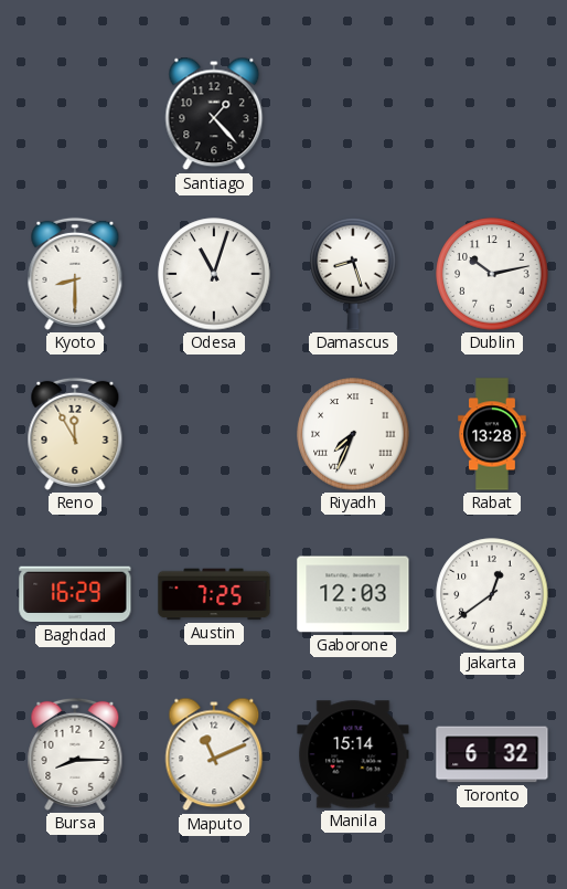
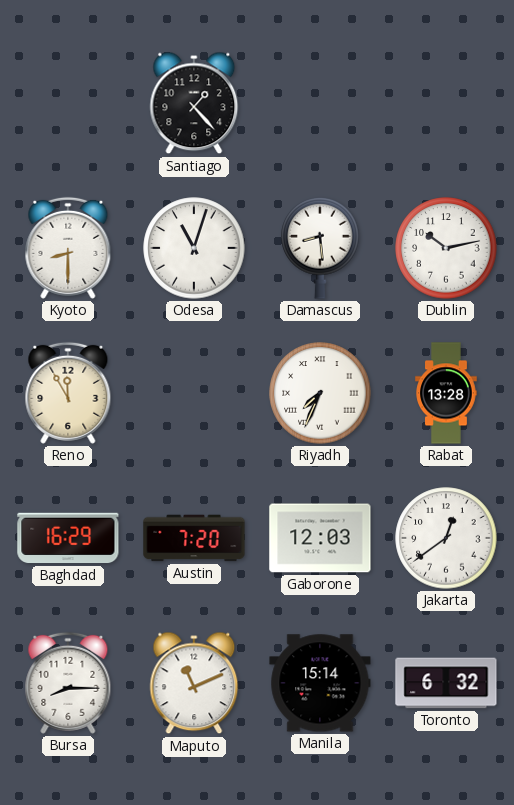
Damascus: 8:27 -> 8:29
Austin: 7:25 -> 7:20
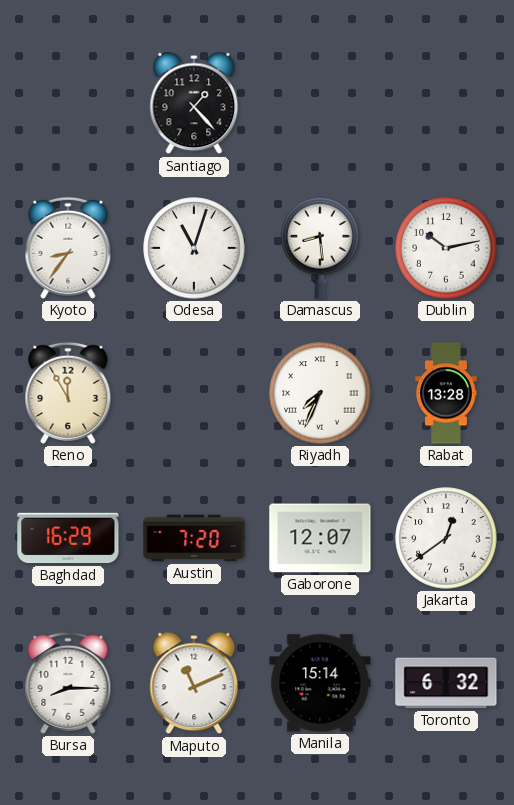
Kyoto: 8:30 -> 8:36
Gaborone: 12:03 -> 12:07
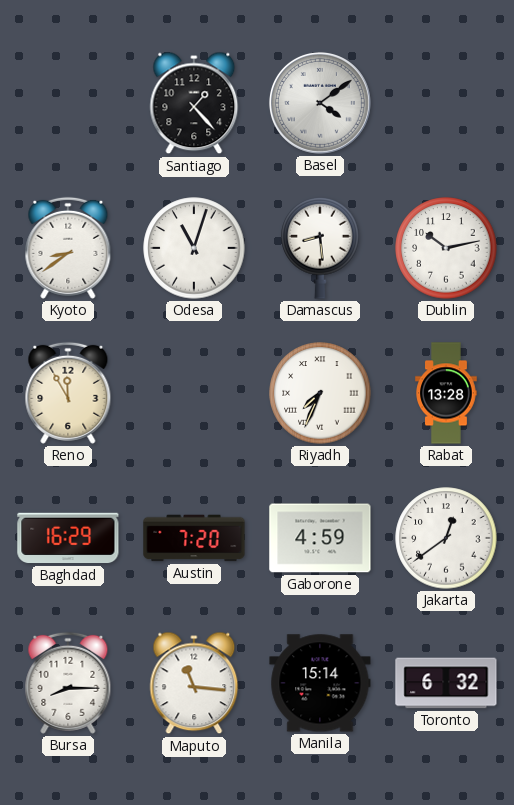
Basel: none -> 4:09
Kyoto: 8:36 -> 8:39
Gaborone: 12:07 -> 4:59
Maputo: 11:11 -> 11:16
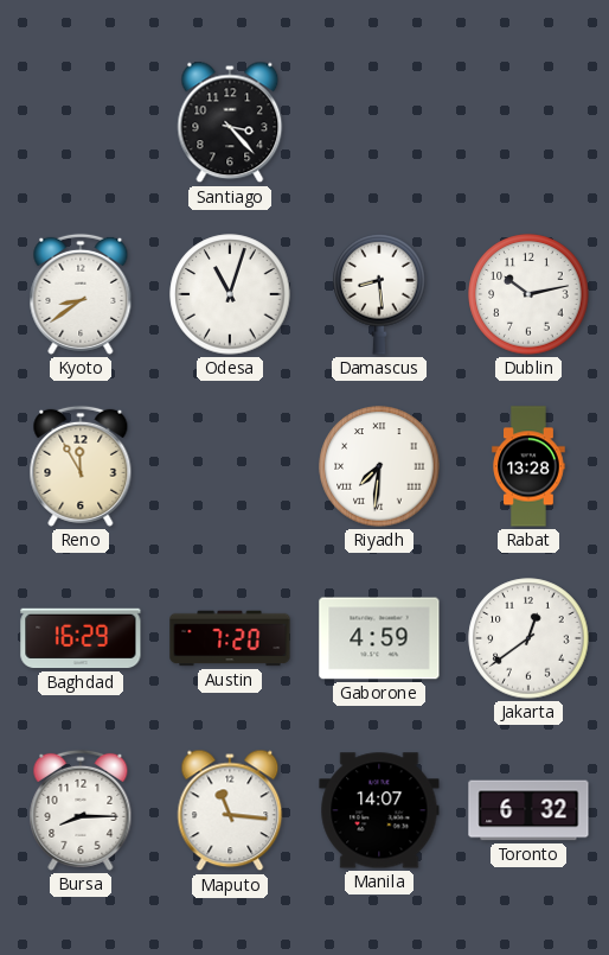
Santiago: 1:23 -> 3:23
Basel: 4:09 -> none
Riyadh: 7:34 -> 7:31
Manila: 15:14 -> 14:07
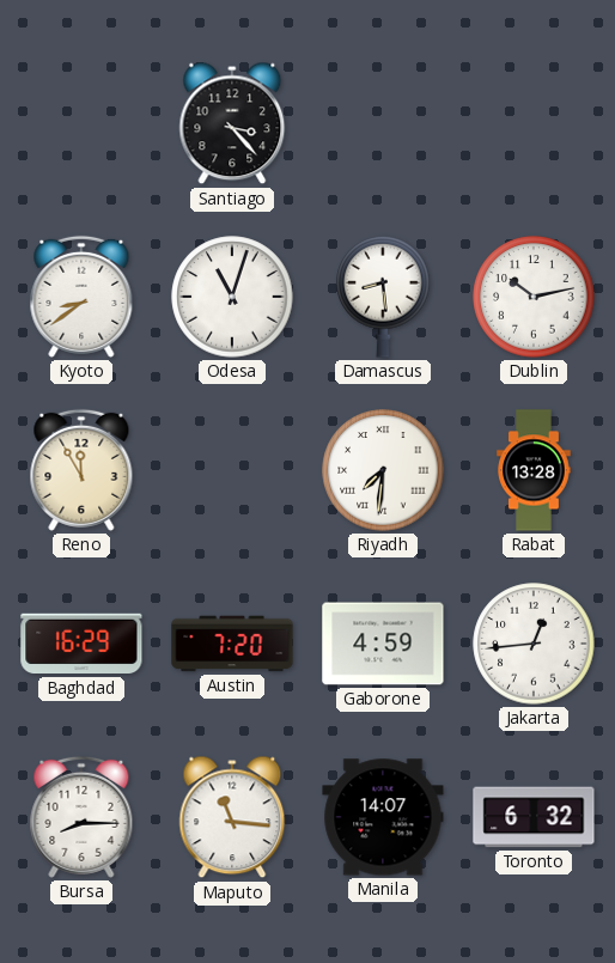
Jakarta: 12:39 -> 12:44
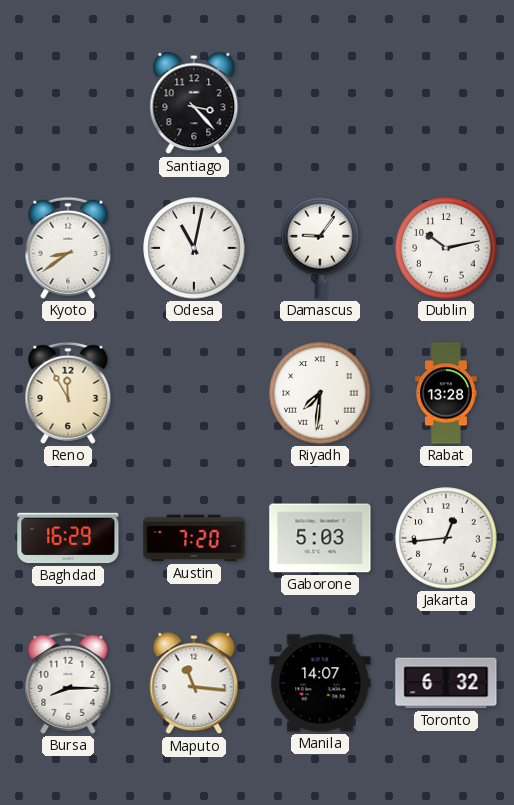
Odesa: 11:03 -> 11:02
Damascus: 8:29 -> 9:06
Gaborone: 4:59 -> 5:03
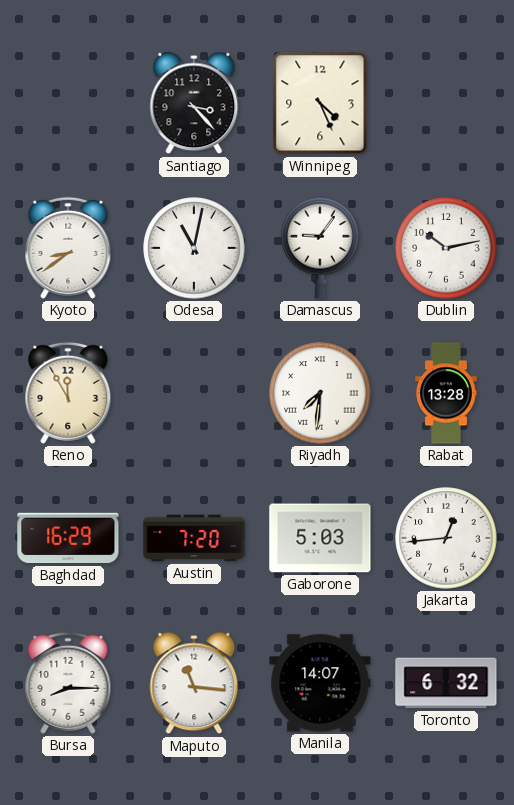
Winnipeg: none -> 4:26
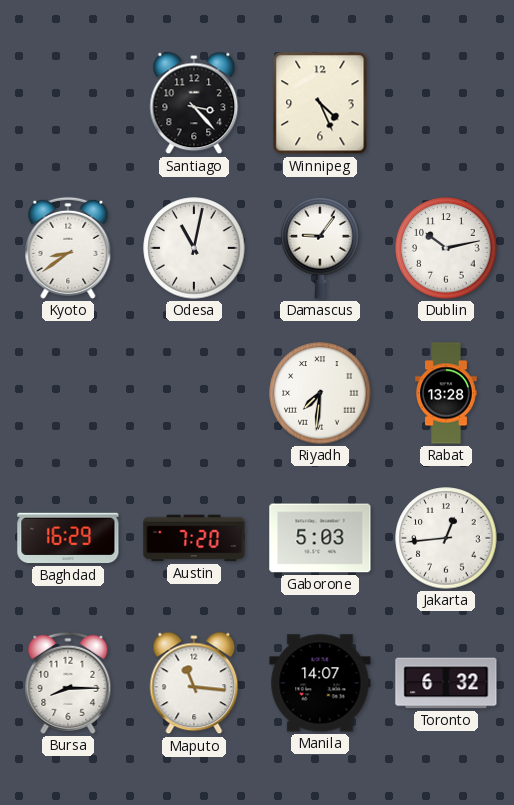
Reno: 11:55 -> none
